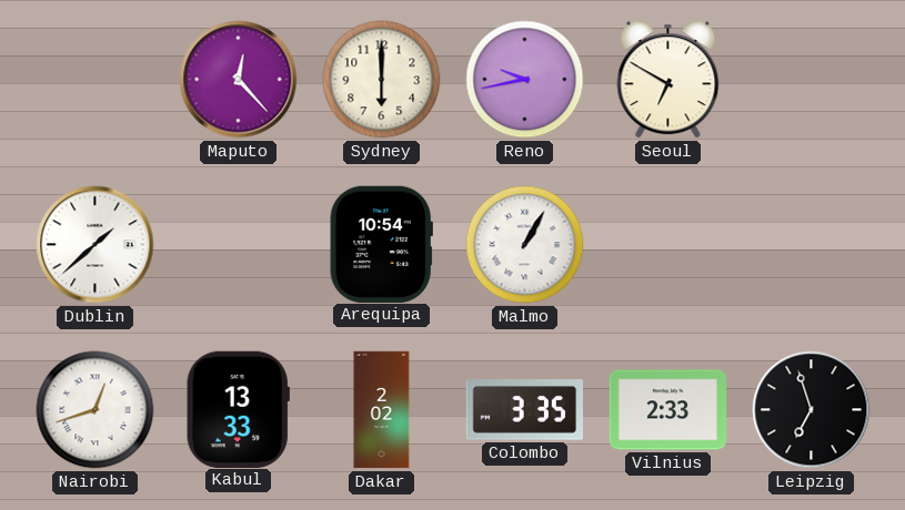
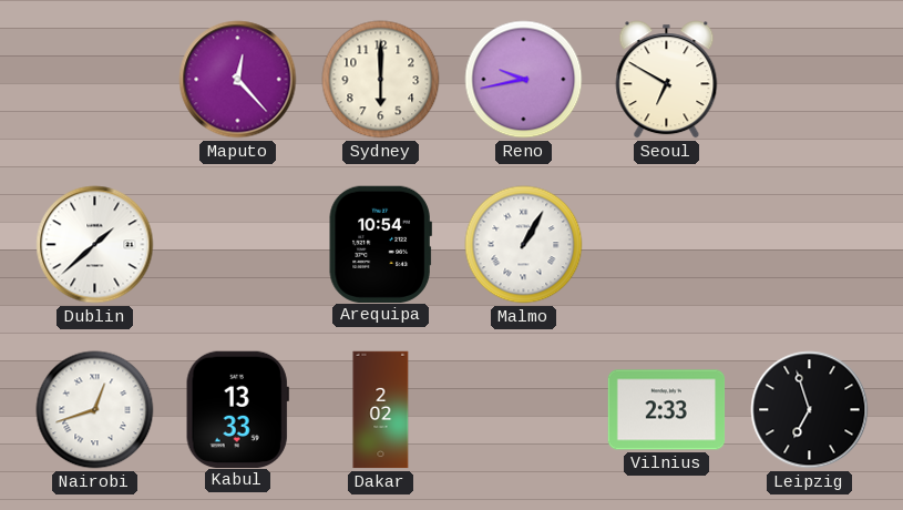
Colombo: 3:35 -> none
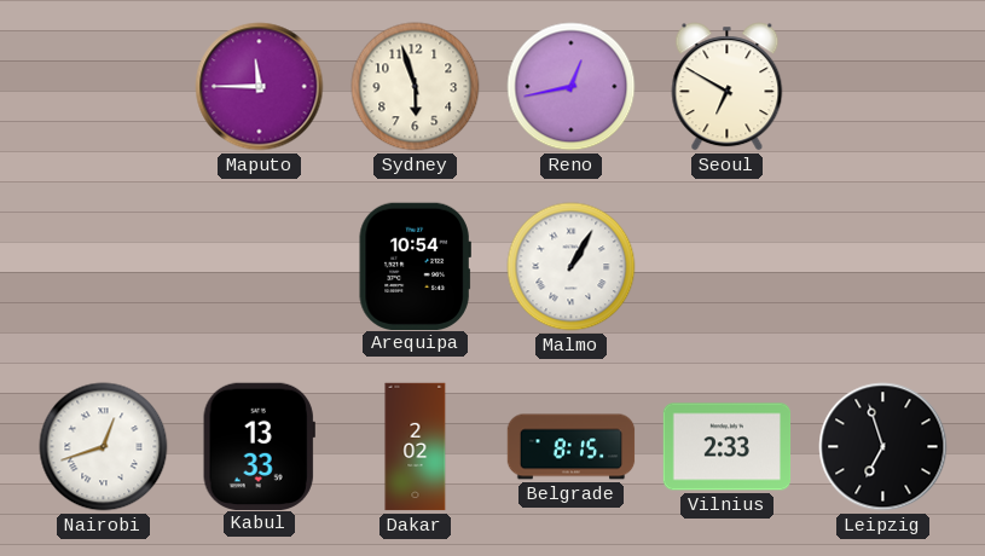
Maputo: 12:23 -> 11:45
Sydney: 6:00 -> 5:57
Reno: 9:43 -> 12:43
Dublin: 1:38 -> none
Belgrade: none -> 8:15
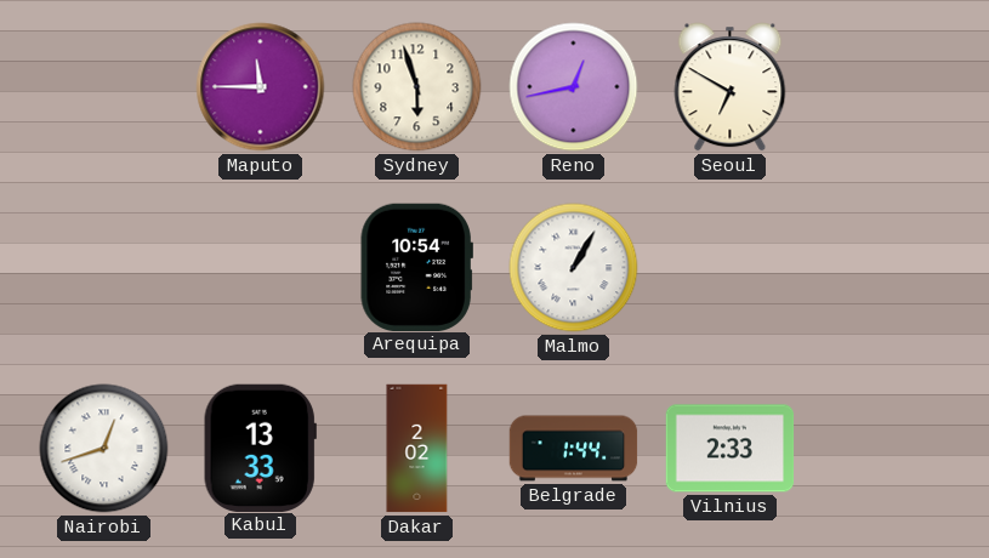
Belgrade: 8:15 -> 1:44
Leipzig: 6:57 -> none
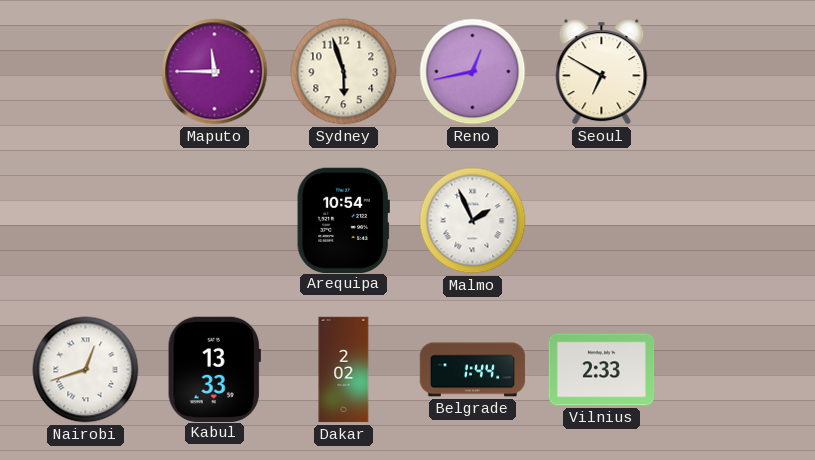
Malmo: 1:05 -> 1:56
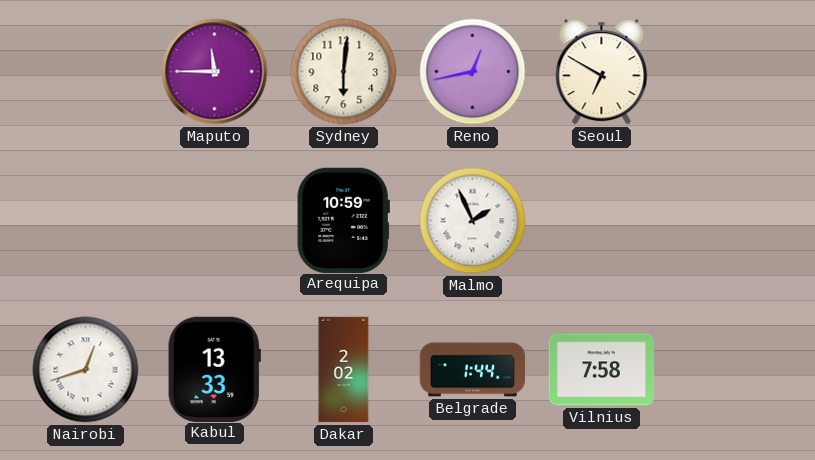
Sydney: 5:57 -> 6:01
Arequipa: 10:54 -> 10:59
Vilnius: 2:33 -> 7:58
